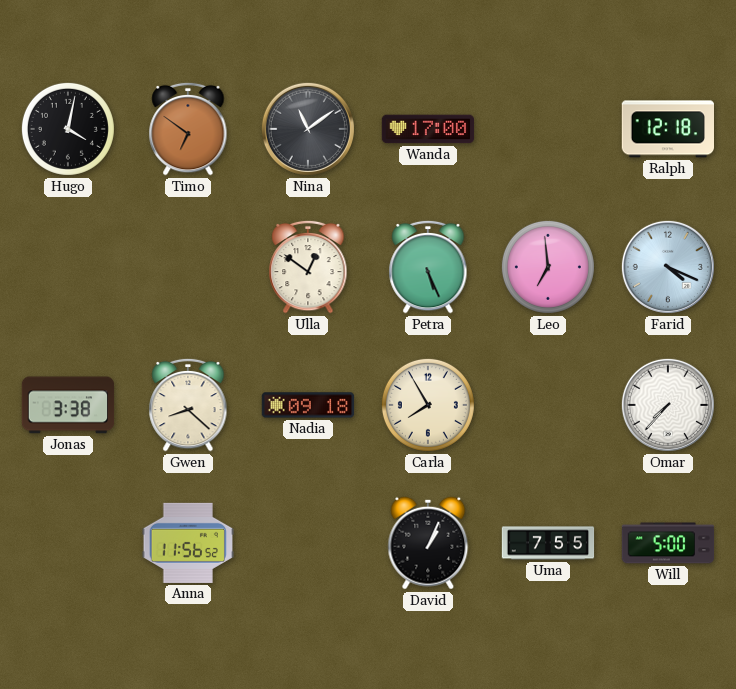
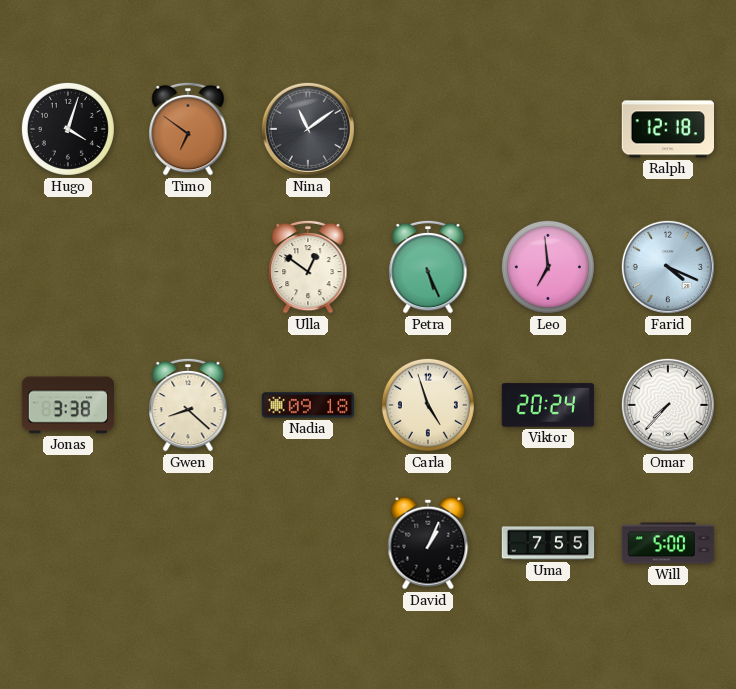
Hugo: 4:02 -> 4:03
Wanda: 17:00 -> none
Carla: 7:55 -> 4:57
Viktor: none -> 20:24
Anna: 11:56 -> none
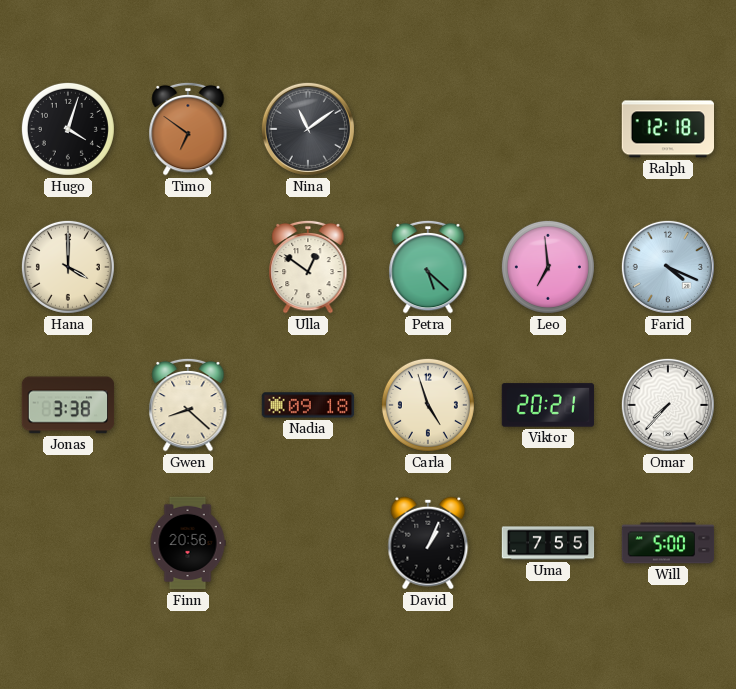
Hana: none -> 4:00
Petra: 5:26 -> 5:22
Viktor: 20:24 -> 20:21
Finn: none -> 20:56
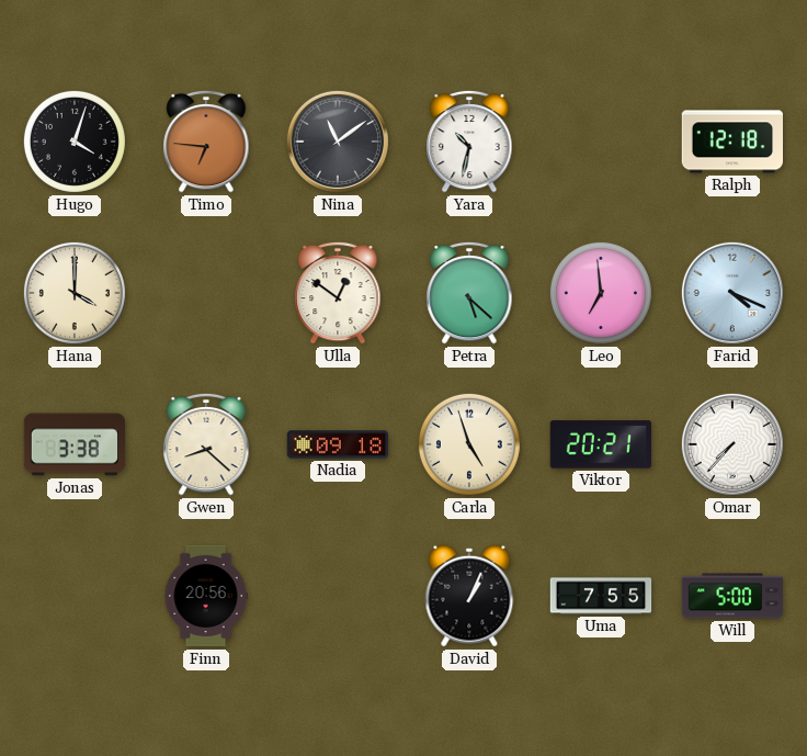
Timo: 6:51 -> 6:46
Yara: none -> 10:32
